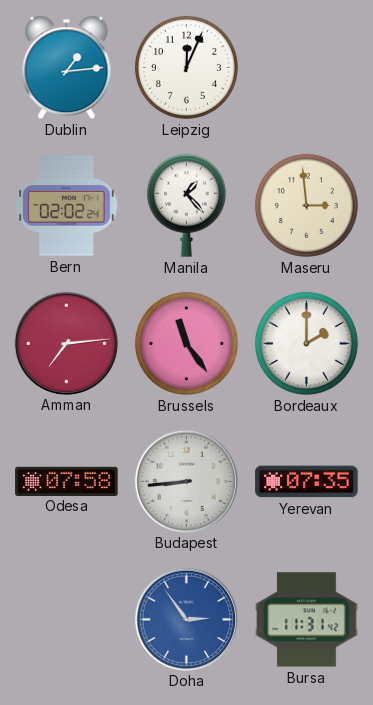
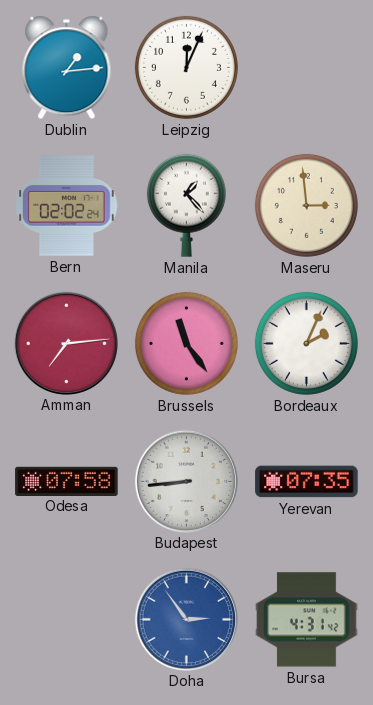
Bordeaux: 2:00 -> 2:04
Bursa: 11:31 -> 4:31
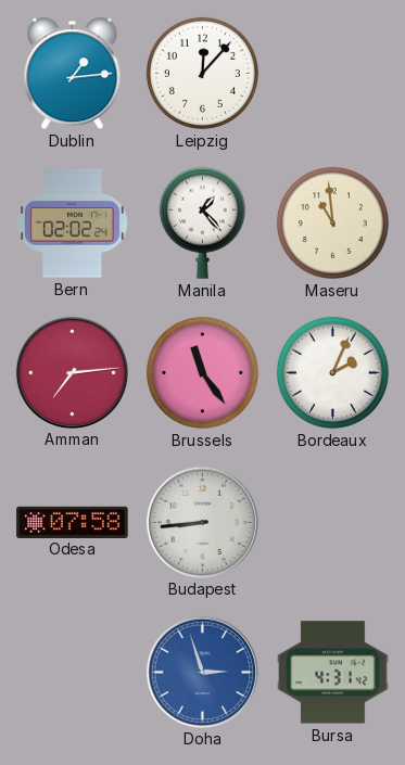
Leipzig: 12:04 -> 12:07
Maseru: 2:59 -> 10:59
Yerevan: 07:35 -> none
Doha: 2:54 -> 2:57
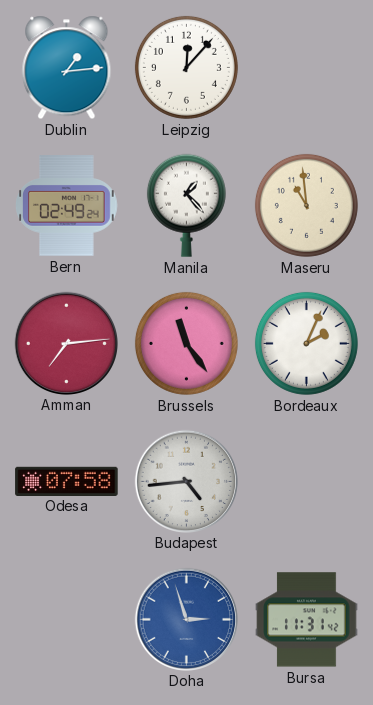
Bern: 02:02 -> 02:49
Budapest: 8:44 -> 4:44
Bursa: 4:31 -> 11:31
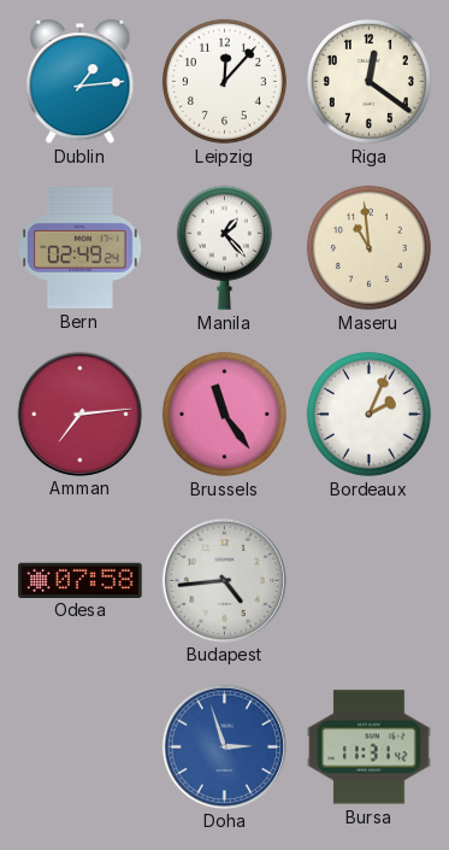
Riga: none -> 12:21
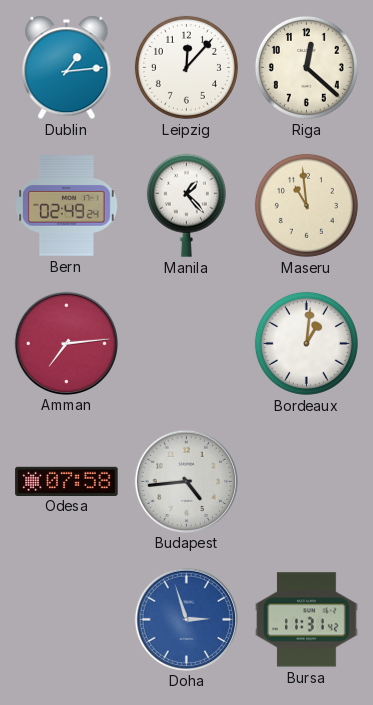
Riga: 12:21 -> 12:22
Brussels: 11:24 -> none
Bordeaux: 2:04 -> 1:01
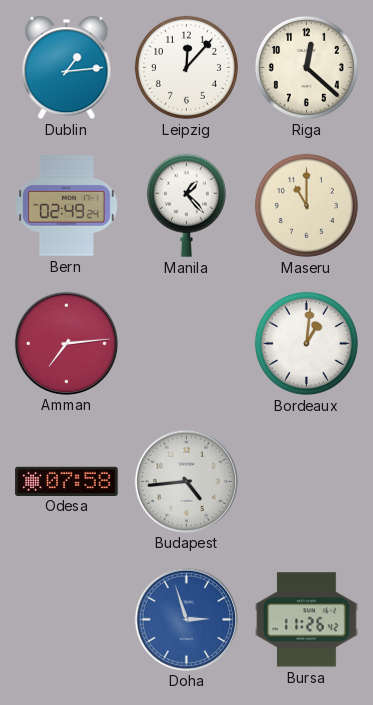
Maseru: 10:59 -> 11:00
Bursa: 11:31 -> 11:26
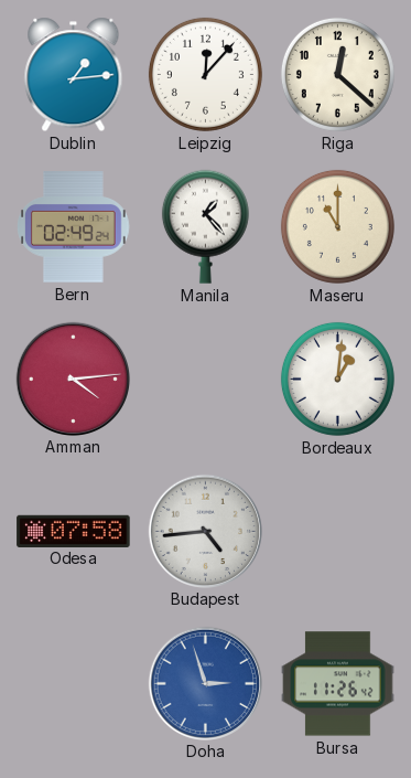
Amman: 7:14 -> 4:14
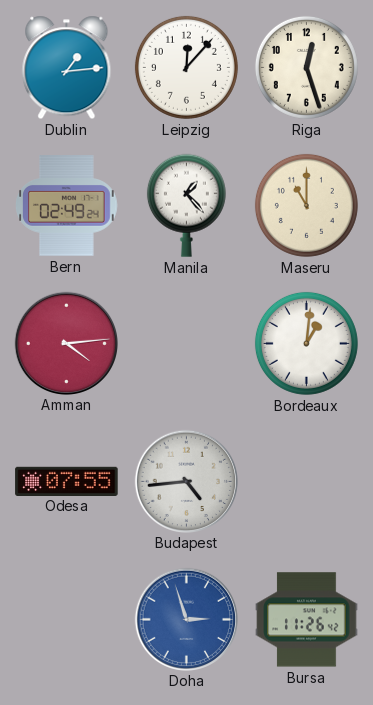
Riga: 12:22 -> 12:27
Odesa: 07:58 -> 07:55
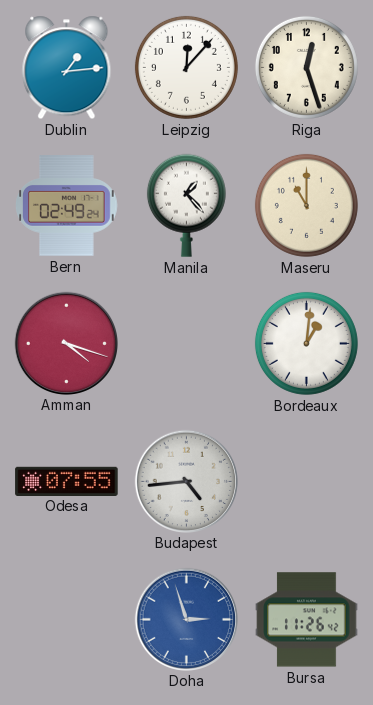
Amman: 4:14 -> 4:18
